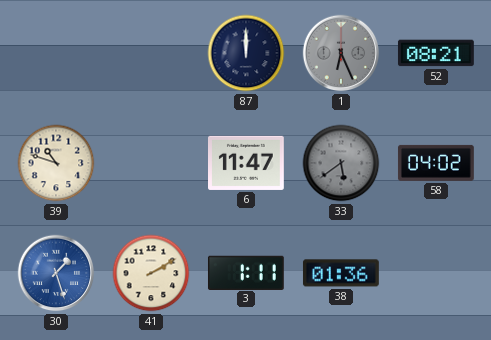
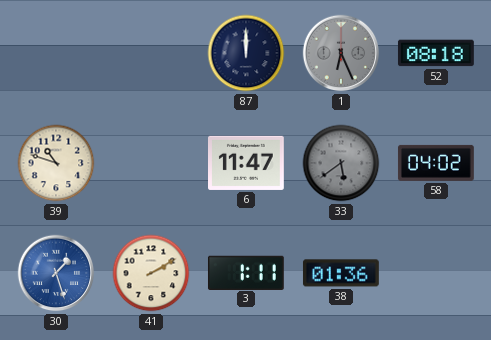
52: 08:21 -> 08:18
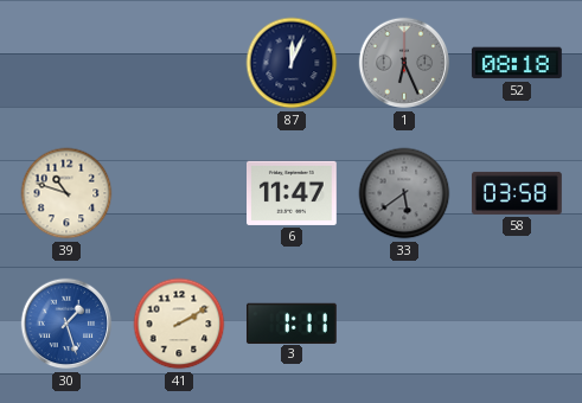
87: 12:00 -> 12:04
58: 04:02 -> 03:58
38: 01:36 -> none
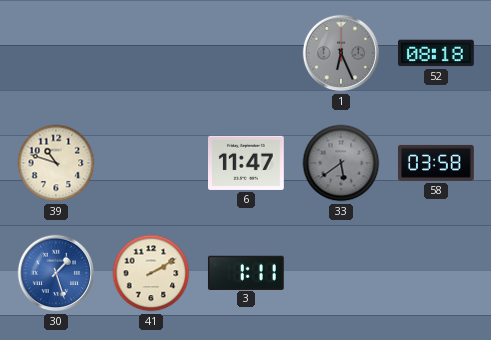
87: 12:04 -> none
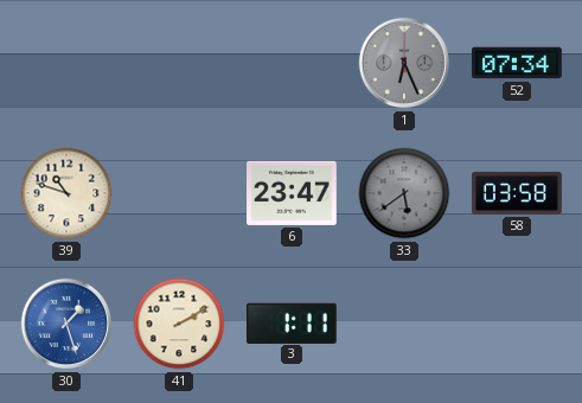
52: 08:18 -> 07:34
6: 11:47 -> 23:47
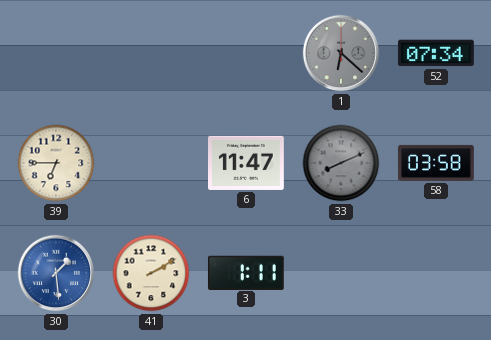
1: 6:26 -> 6:22
39: 10:48 -> 6:45
6: 23:47 -> 11:47
33: 5:39 -> 8:11
30: 1:27 -> 1:29
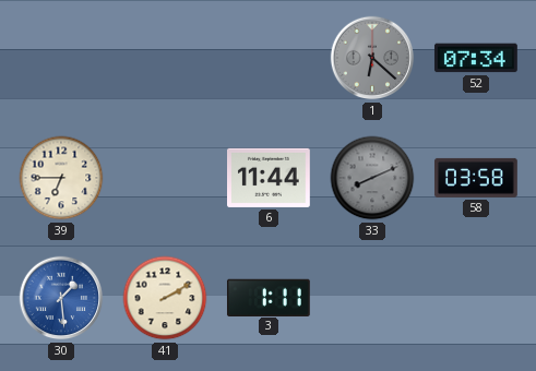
6: 11:47 -> 11:44
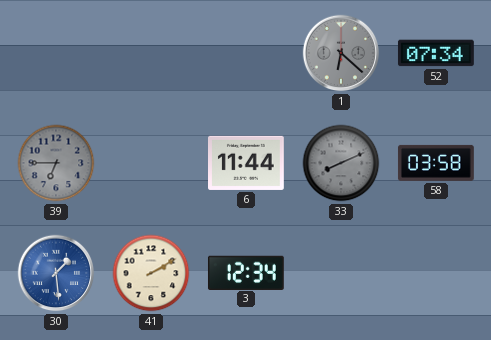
39 dial: cream -> grey
3: 1:11 -> 12:34
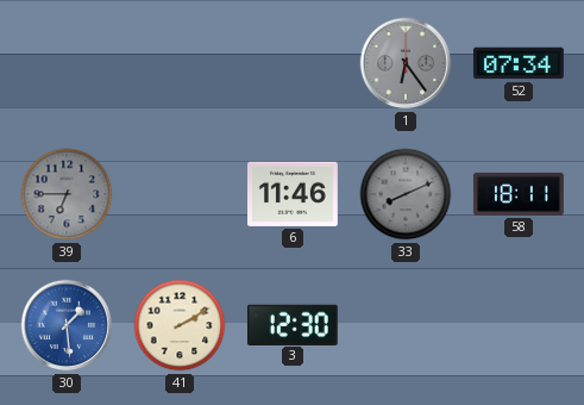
1: 6:22 -> 6:24
6: 11:44 -> 11:46
58: 03:58 -> 18:11
3: 12:34 -> 12:30
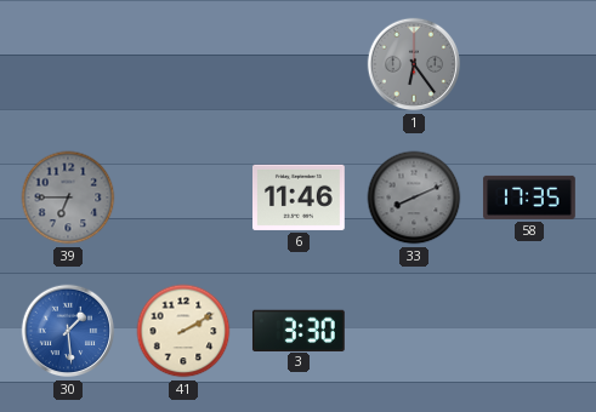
52: 07:34 -> none
58: 18:11 -> 17:35
3: 12:30 -> 3:30
